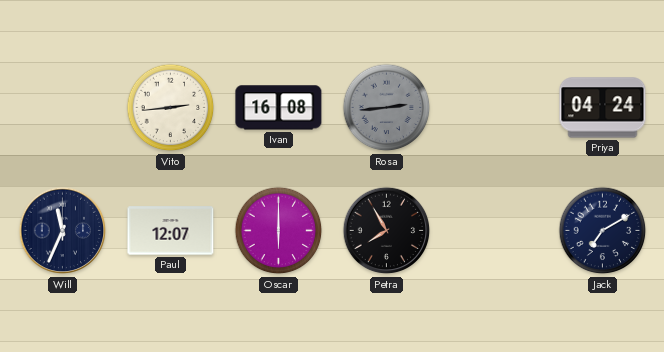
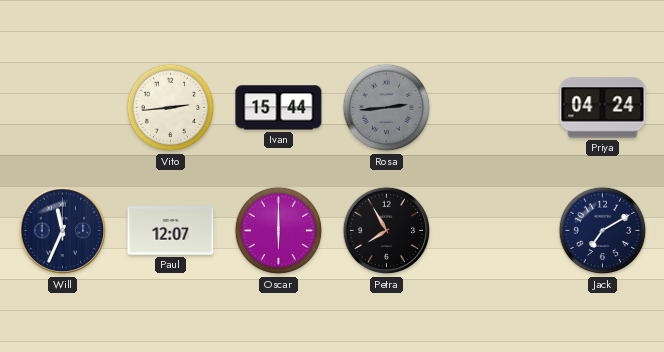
Ivan: 16:08 -> 15:44
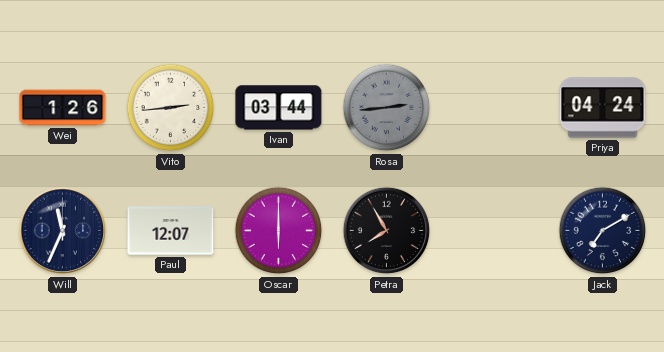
Wei: none -> 1:26
Ivan: 15:44 -> 03:44
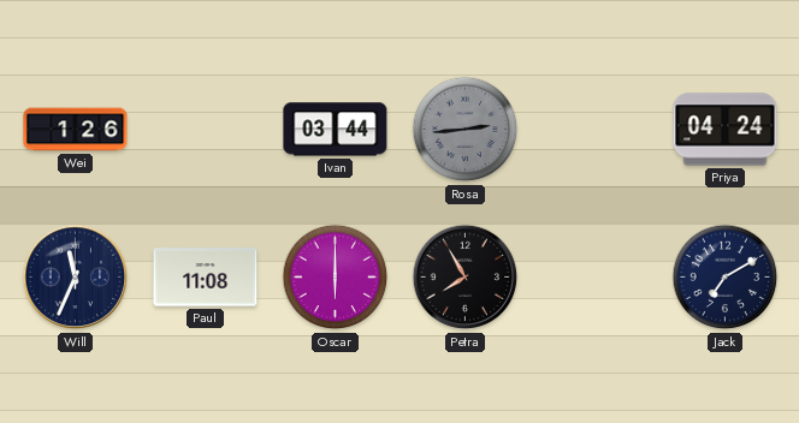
Vito: 2:44 -> none
Paul: 12:07 -> 11:08
